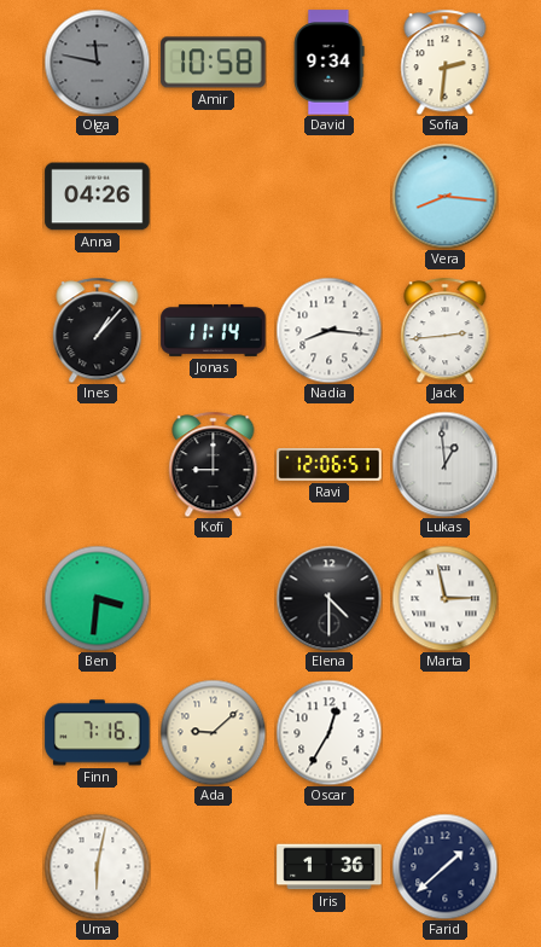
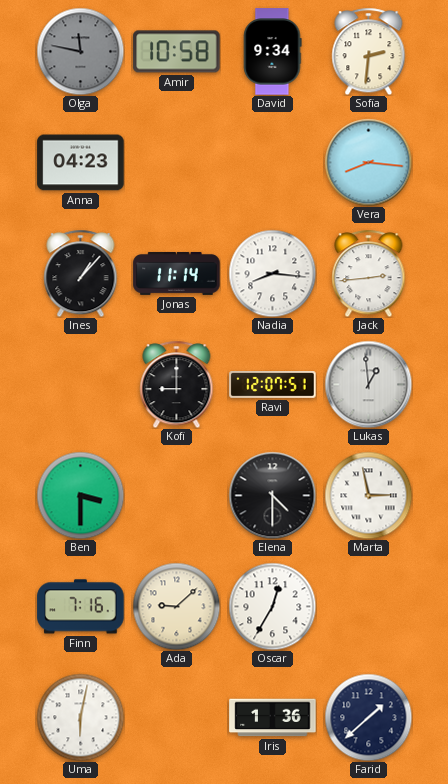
Anna: 04:26 -> 04:23
Ravi: 12:06 -> 12:07
Ben: 3:31 -> 3:30
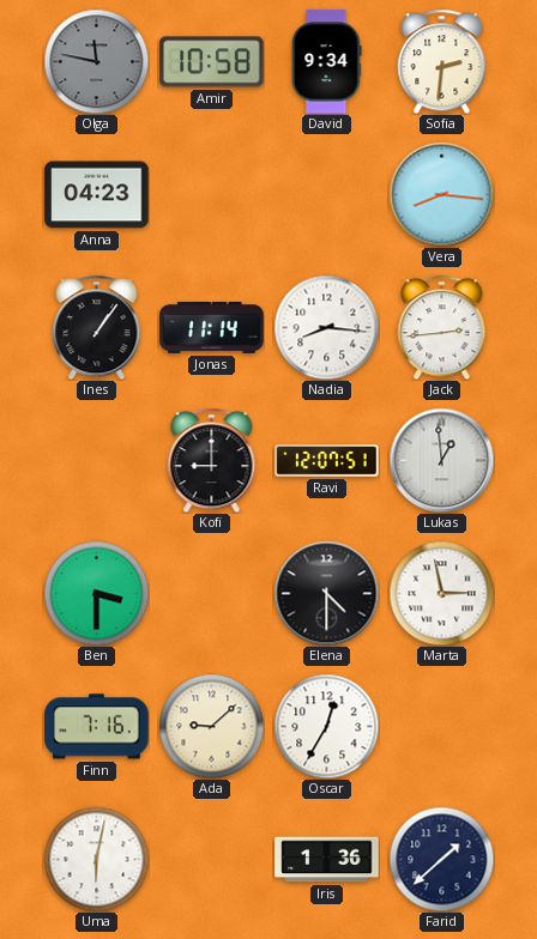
Ines: 1:07 -> 1:06
